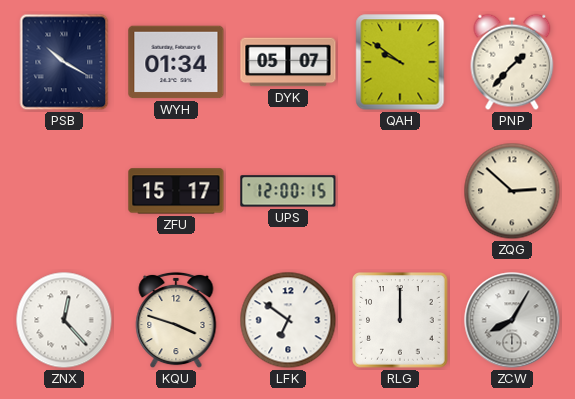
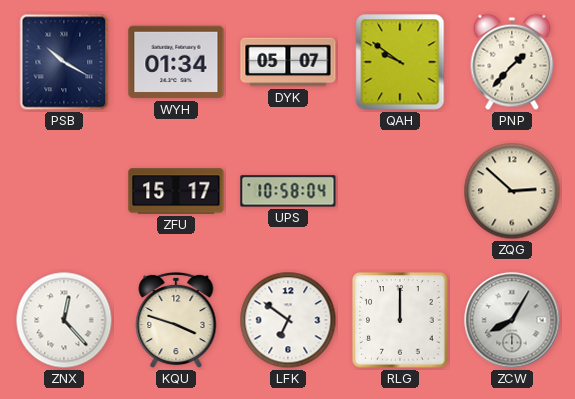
UPS: 12:00 -> 10:58
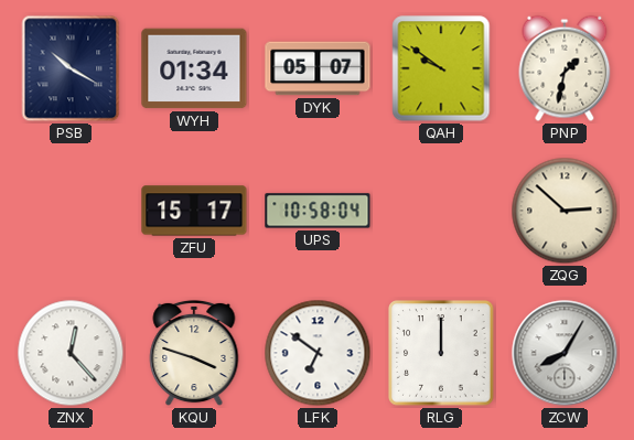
PNP: 1:37 -> 1:32
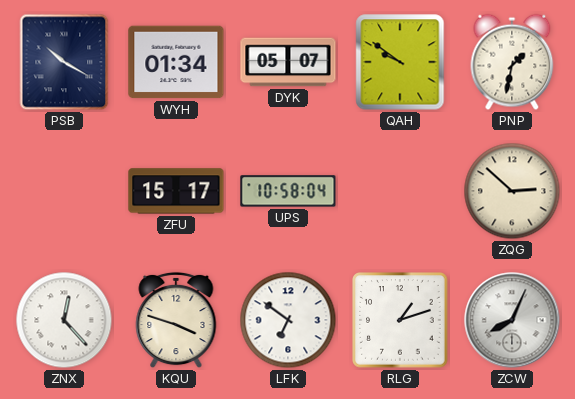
RLG: 12:00 -> 1:12
ZCW: 8:05 -> 8:04
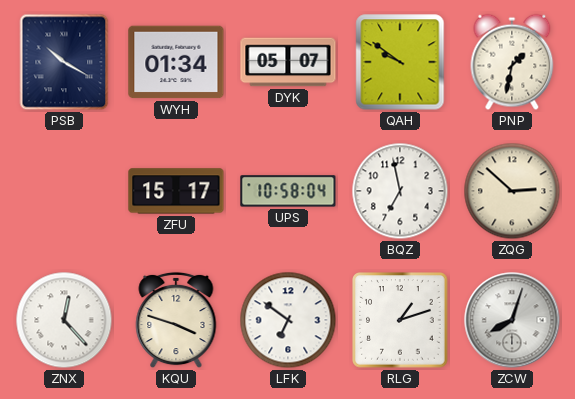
BQZ: none -> 6:58
ZCW: 8:04 -> 8:03
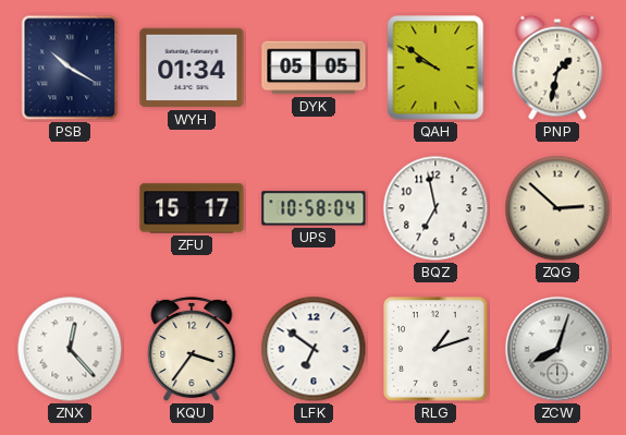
DYK: 05:07 -> 05:05
KQU: 3:48 -> 3:36
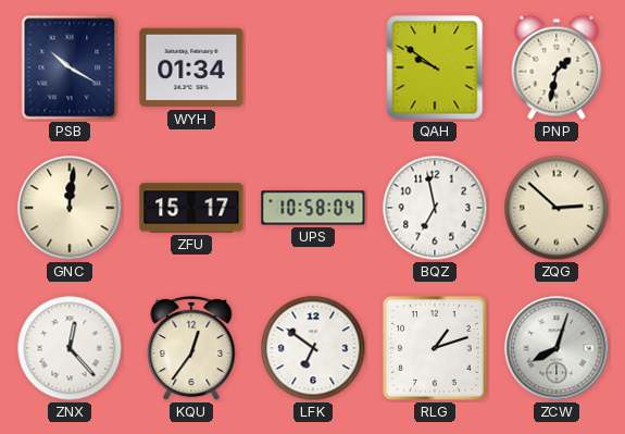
DYK: 05:05 -> none
GNC: none -> 12:01
KQU: 3:36 -> 12:36
